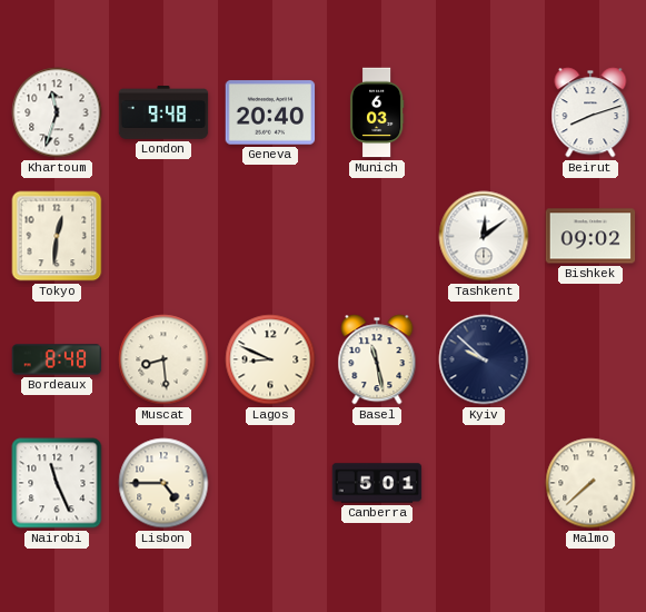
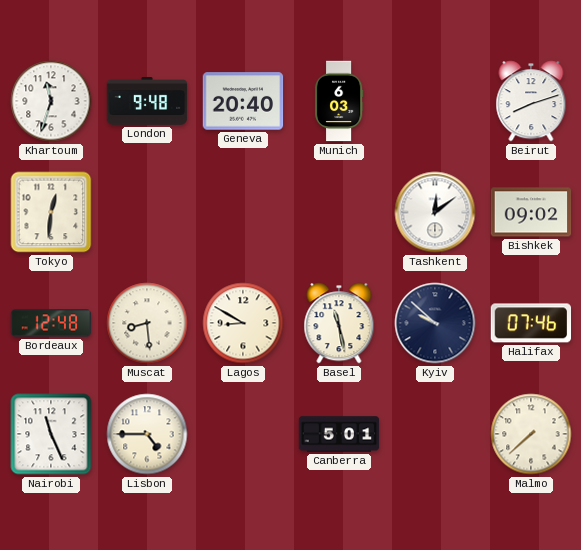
Bordeaux: 8:48 -> 12:48
Lagos: 8:49 -> 8:50
Halifax: none -> 07:46
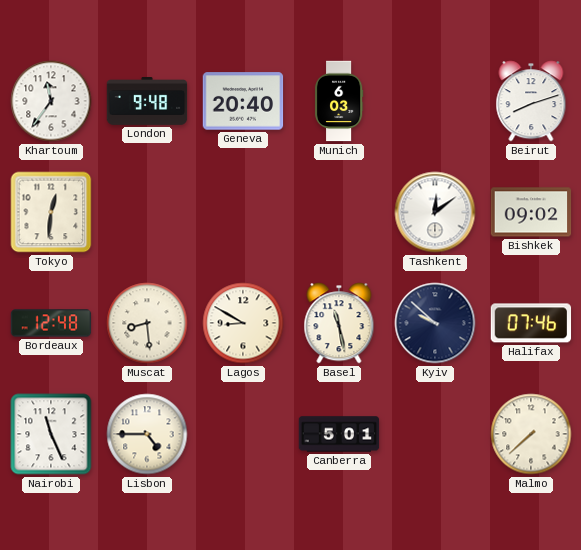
Khartoum: 11:33 -> 11:36
